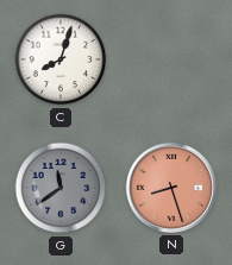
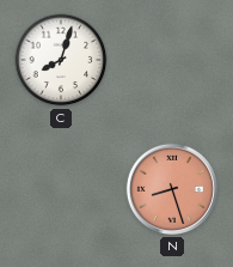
G: 11:39 -> none
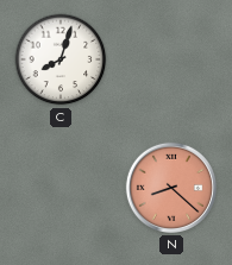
N: 8:27 -> 8:22
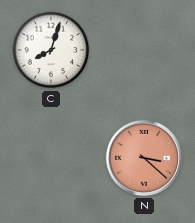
N: 8:22 -> 3:22
